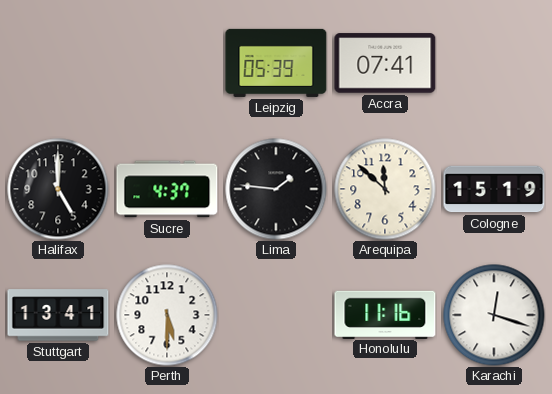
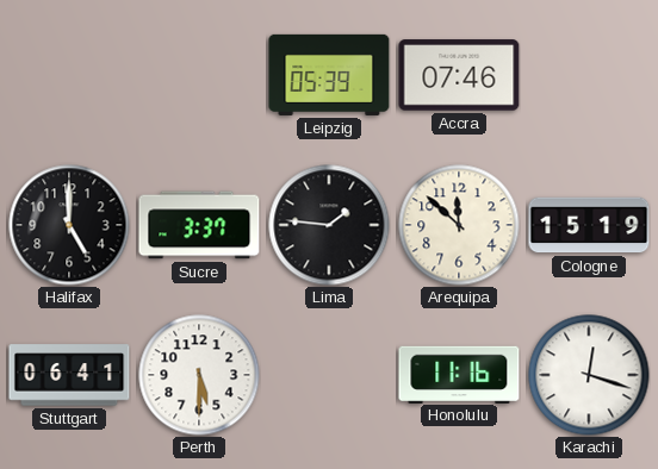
Accra: 07:41 -> 07:46
Sucre: 4:37 -> 3:37
Stuttgart: 13:41 -> 06:41
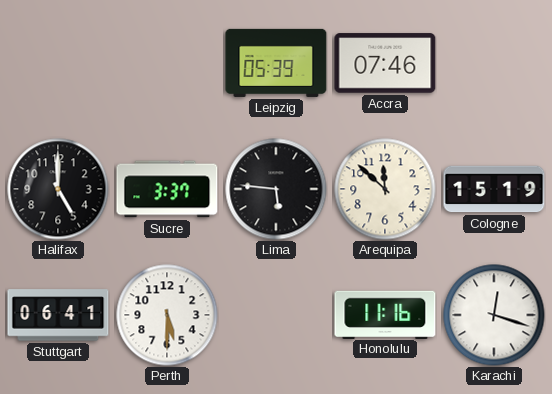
Lima: 1:46 -> 5:46
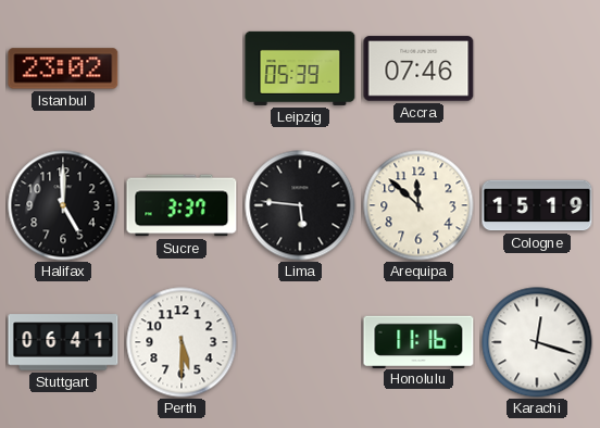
Istanbul: none -> 23:02
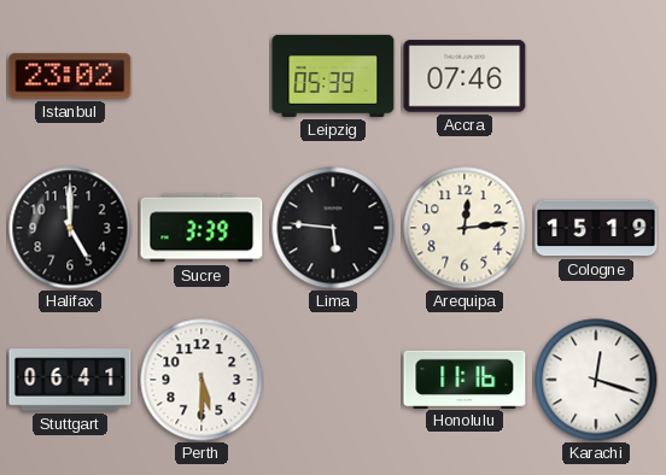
Sucre: 3:37 -> 3:39
Arequipa: 11:52 -> 12:14
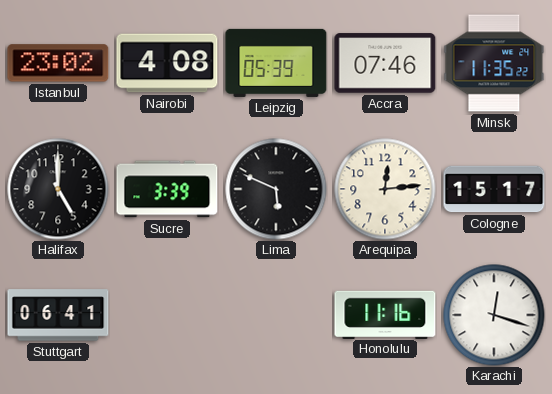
Nairobi: none -> 4:08
Minsk: none -> 11:35
Lima: 5:46 -> 5:49
Cologne: 15:19 -> 15:17
Perth: 5:30 -> none
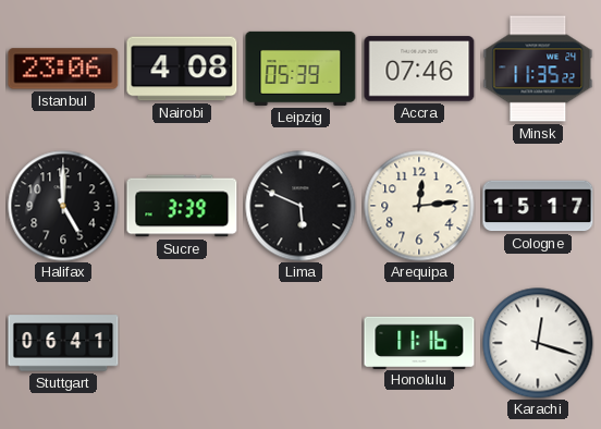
Istanbul: 23:02 -> 23:06
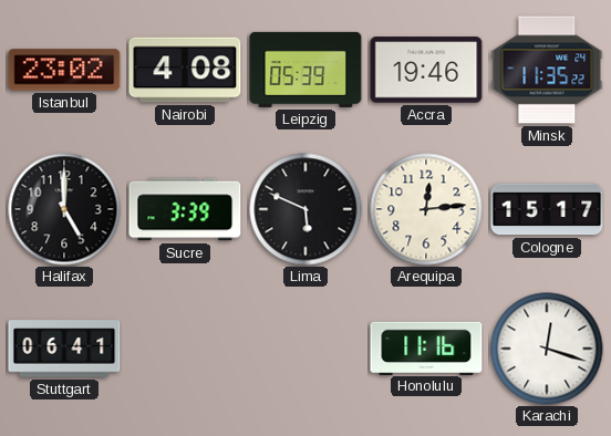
Istanbul: 23:06 -> 23:02
Accra: 07:46 -> 19:46
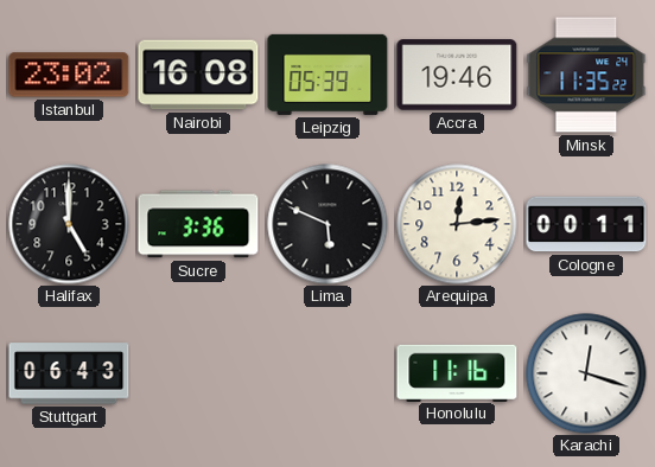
Nairobi: 4:08 -> 16:08
Sucre: 3:39 -> 3:36
Cologne: 15:17 -> 00:11
Stuttgart: 06:41 -> 06:43
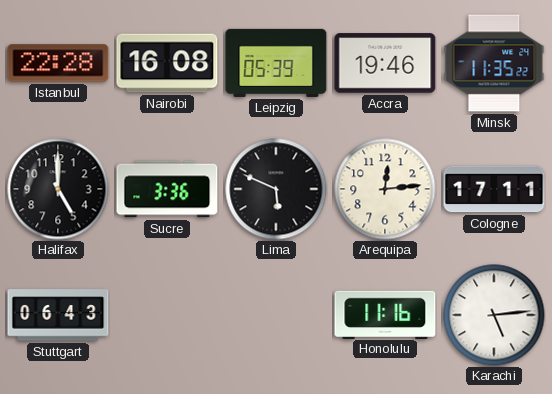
Istanbul: 23:02 -> 22:28
Cologne: 00:11 -> 17:11
Karachi: 12:18 -> 5:14
